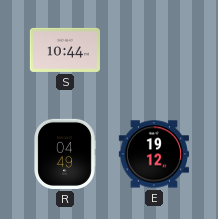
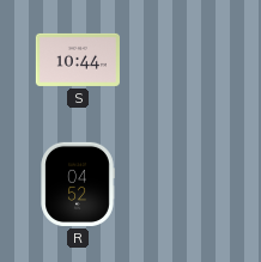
R: 04:49 -> 04:52
E: 19:12 -> none
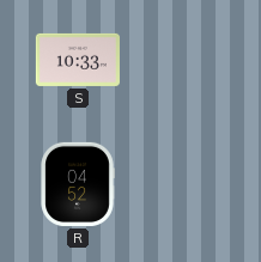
S: 10:44 -> 10:33
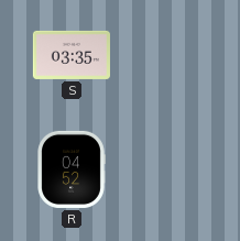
S: 10:33 -> 03:35
